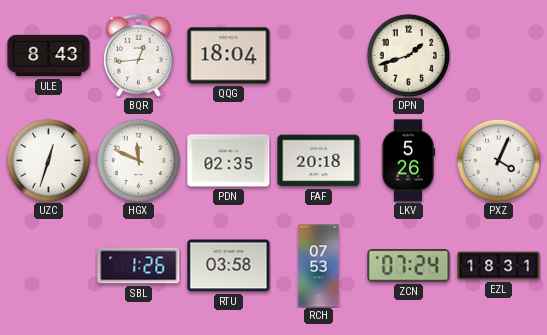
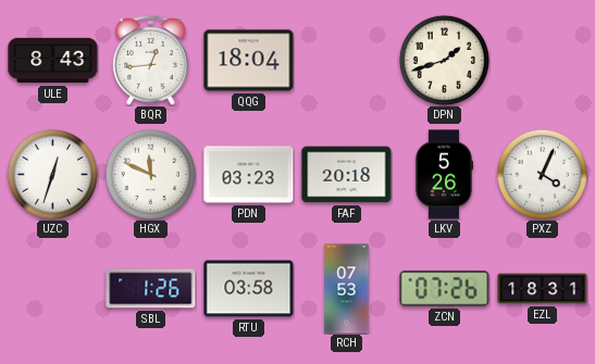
PDN: 02:35 -> 03:23
ZCN: 07:24 -> 07:26
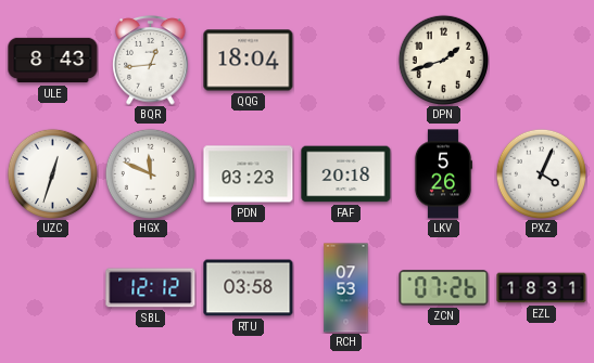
SBL: 1:26 -> 12:12
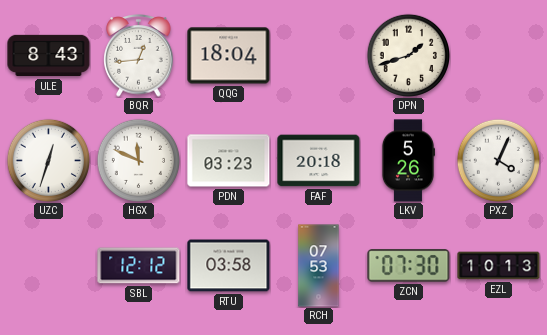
ZCN: 07:26 -> 07:30
EZL: 18:31 -> 10:13
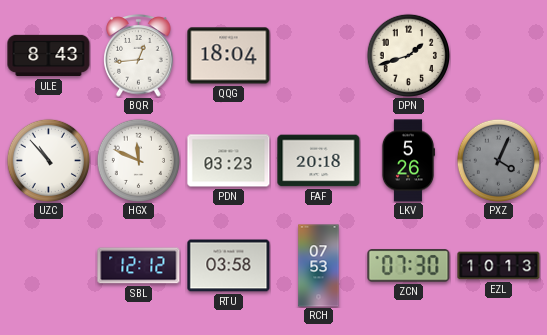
UZC: 12:33 -> 10:53
PXZ dial: white -> grey
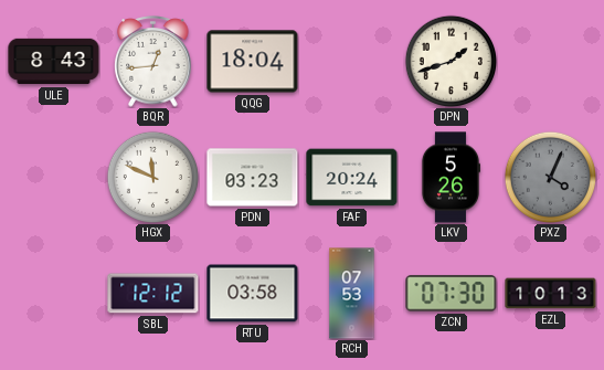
UZC: 10:53 -> none
FAF: 20:18 -> 20:24
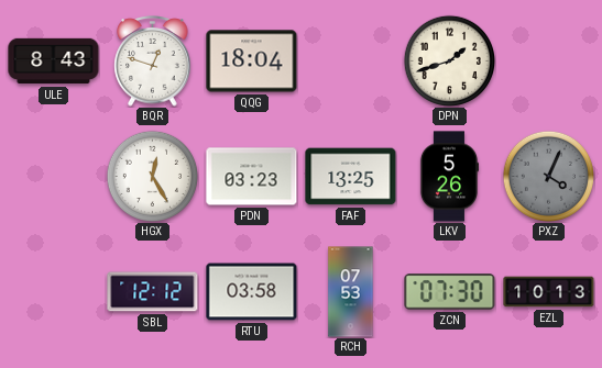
BQR: 12:44 -> 12:48
HGX: 11:49 -> 12:25
FAF: 20:24 -> 13:25
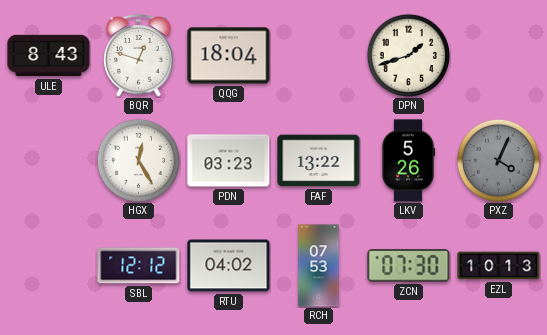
FAF: 13:25 -> 13:22
RTU: 03:58 -> 04:02
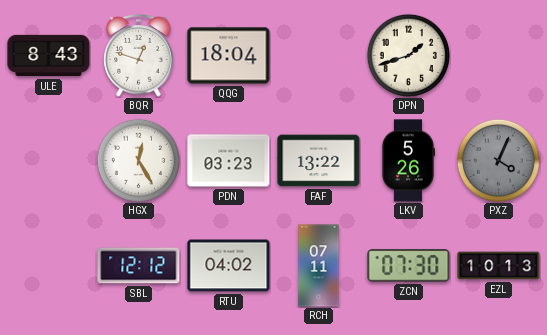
RCH: 07:53 -> 07:11
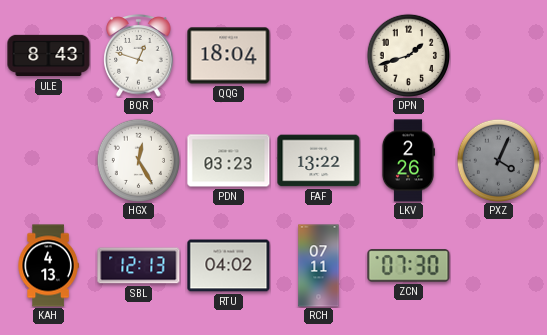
LKV: 5:26 -> 2:26
KAH: none -> 4:13
SBL: 12:12 -> 12:13
EZL: 10:13 -> none
